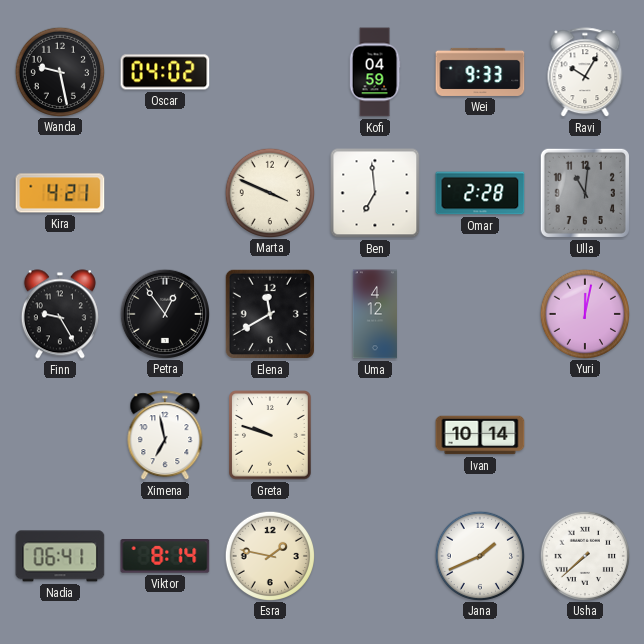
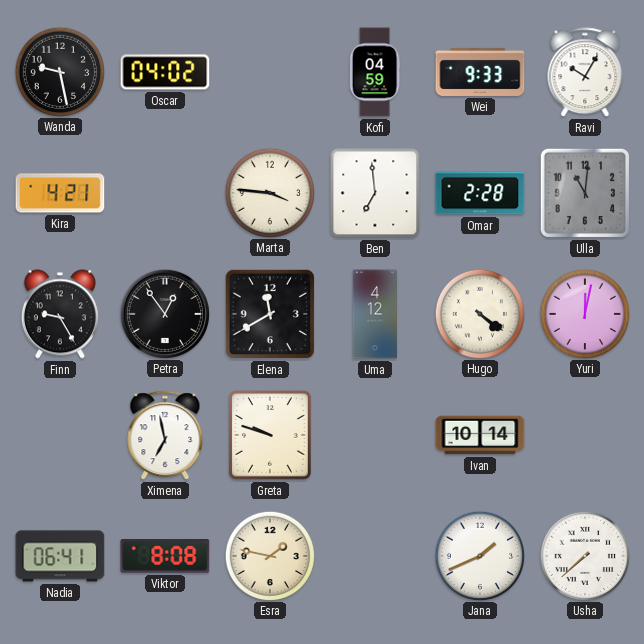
Marta: 3:49 -> 3:46
Hugo: none -> 4:21
Viktor: 8:14 -> 8:08
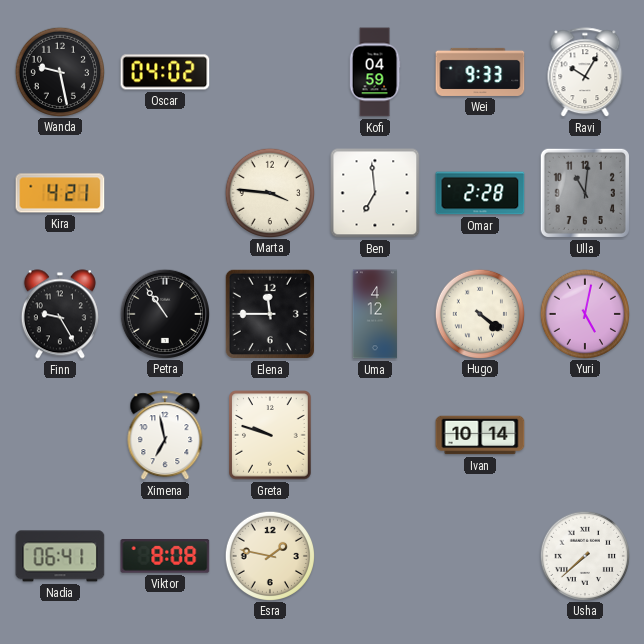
Petra: 12:54 -> 10:54
Elena: 11:40 -> 11:45
Yuri: 12:02 -> 5:02
Jana: 1:41 -> none
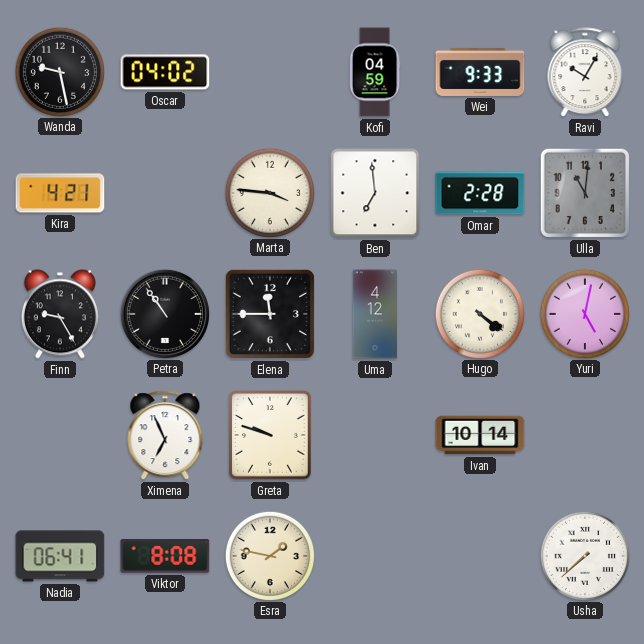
Ximena: 6:58 -> 6:56
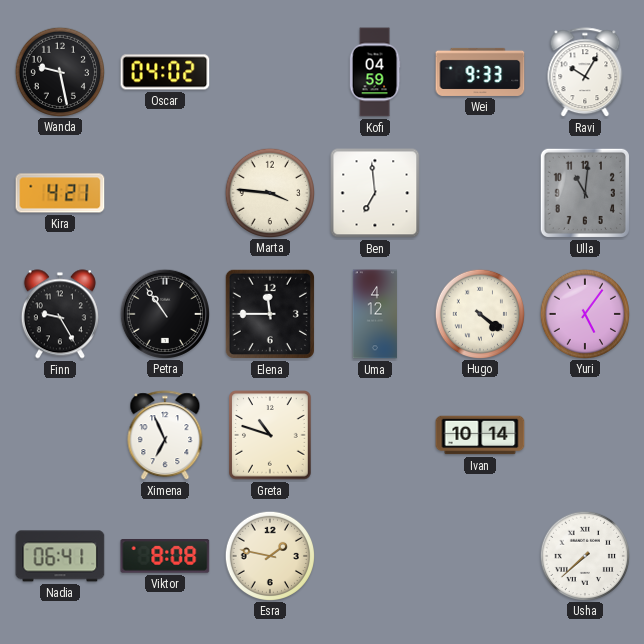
Omar: 2:28 -> none
Yuri: 5:02 -> 5:06
Greta: 9:48 -> 10:48
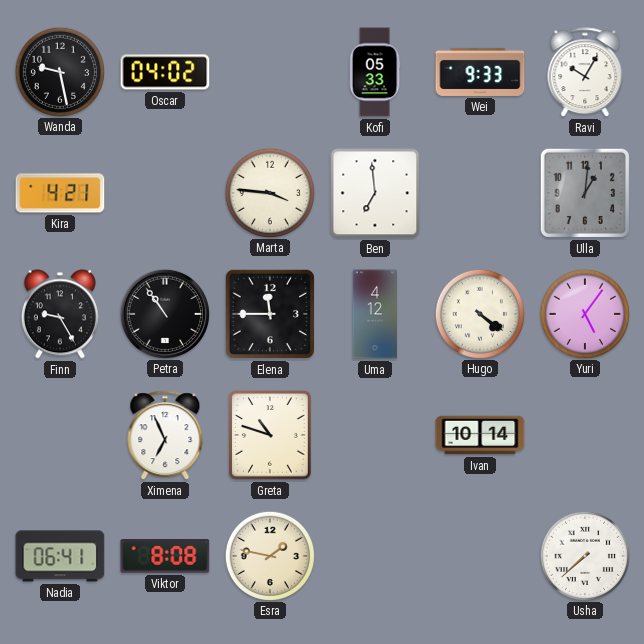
Kofi: 04:59 -> 05:33
Ulla: 11:01 -> 1:01
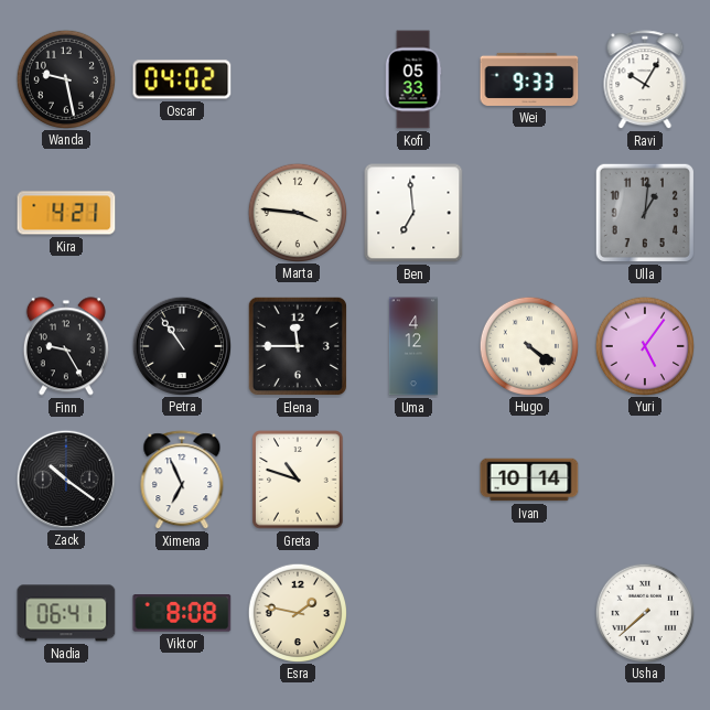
Zack: none -> 10:21
